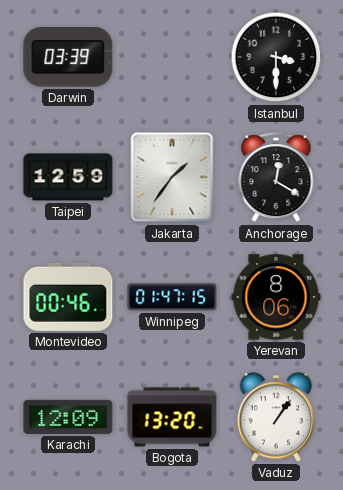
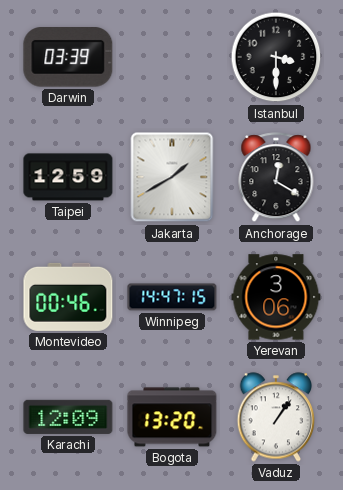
Jakarta: 1:36 -> 1:40
Winnipeg: 01:47 -> 14:47
Yerevan: 8:06 -> 3:06
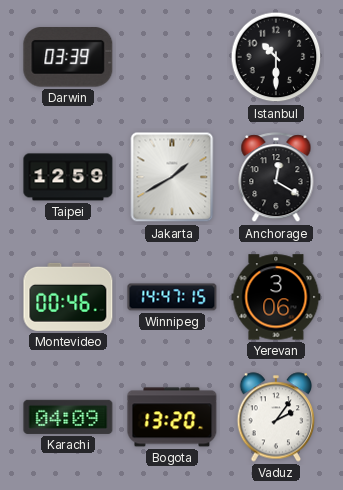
Istanbul: 3:30 -> 10:30
Karachi: 12:09 -> 04:09
Vaduz: 1:06 -> 2:06
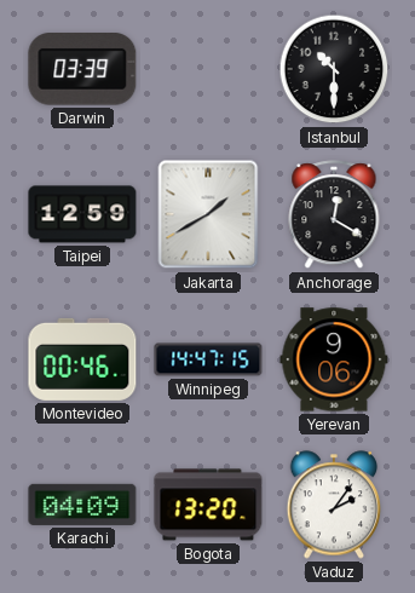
Yerevan: 3:06 -> 9:06
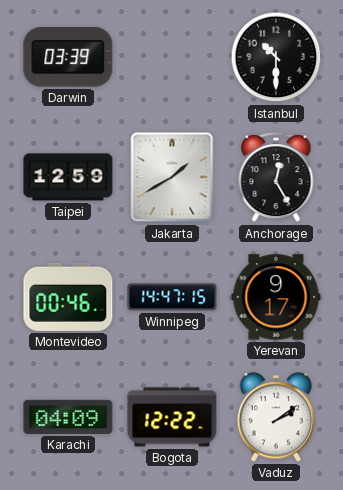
Anchorage: 12:20 -> 12:25
Yerevan: 9:06 -> 9:17
Bogota: 13:20 -> 12:22
Vaduz: 2:06 -> 2:09
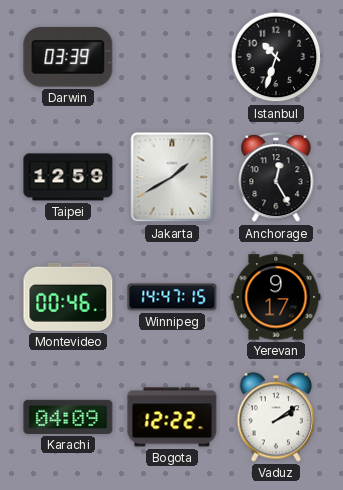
Istanbul: 10:30 -> 10:33
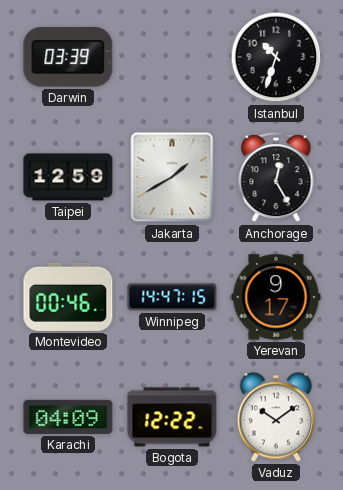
Vaduz: 2:09 -> 10:09
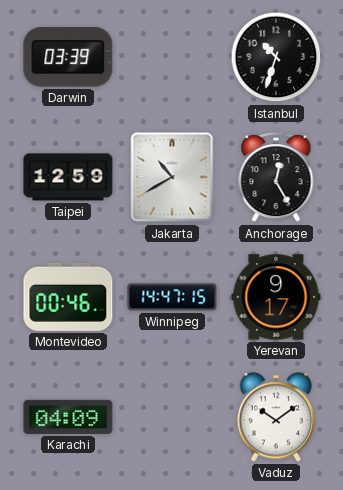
Jakarta: 1:40 -> 10:40
Bogota: 12:22 -> none
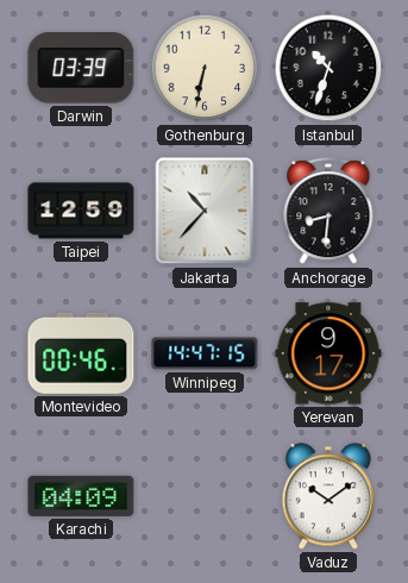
Gothenburg: none -> 6:32
Jakarta: 10:40 -> 10:37
Anchorage: 12:25 -> 8:31
